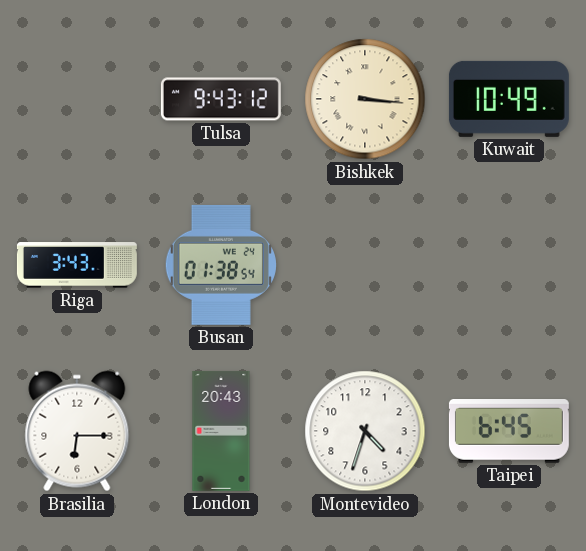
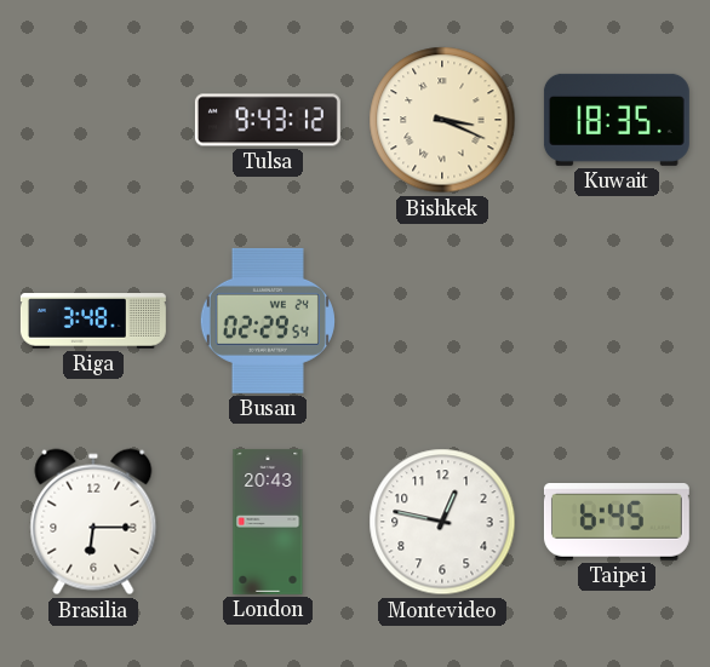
Bishkek: 3:16 -> 3:19
Kuwait: 10:49 -> 18:35
Riga: 3:43 -> 3:48
Busan: 01:38 -> 02:29
Montevideo: 4:33 -> 12:47
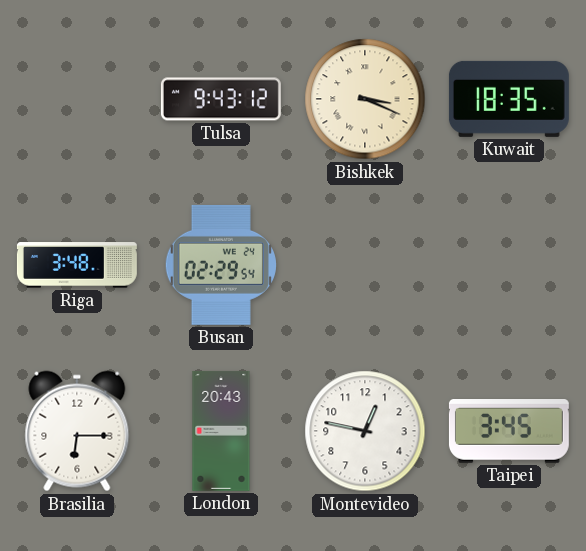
Taipei: 6:45 -> 3:45
